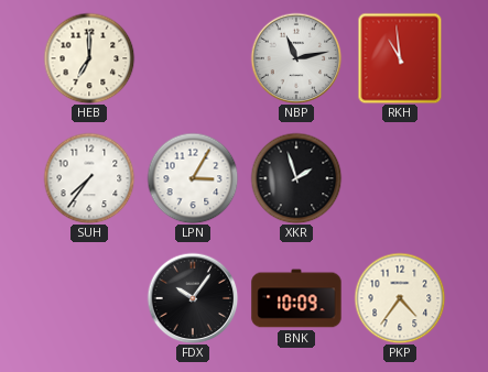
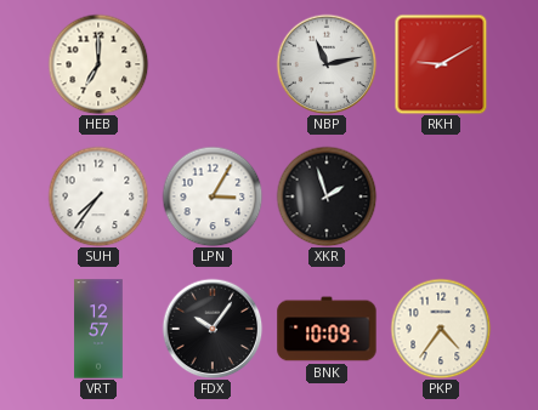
RKH: 10:59 -> 9:10
VRT: none -> 12:57
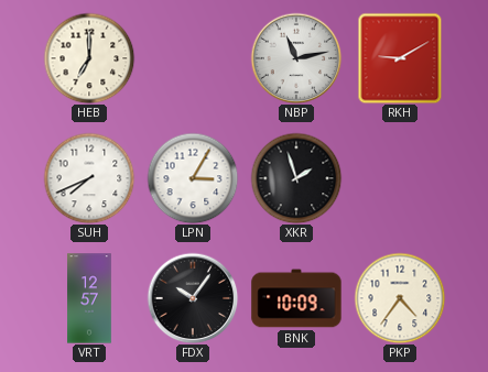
SUH: 7:36 -> 7:41
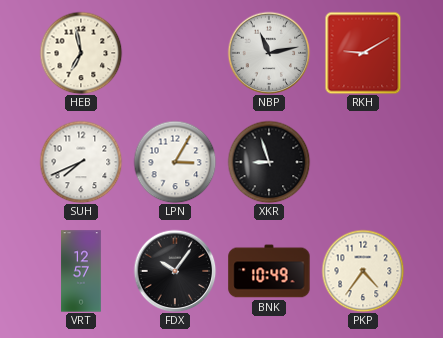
HEB: 7:00 -> 6:58
XKR: 1:57 -> 8:57
BNK: 10:09 -> 10:49
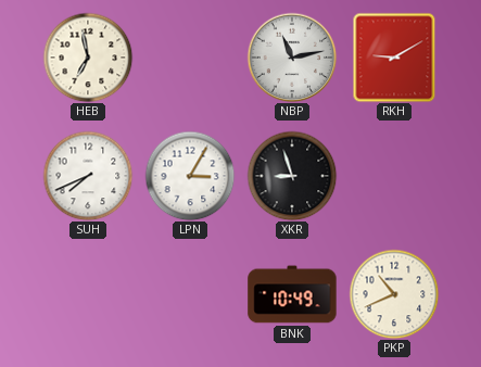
VRT: 12:57 -> none
FDX: 10:06 -> none
PKP: 4:36 -> 10:41
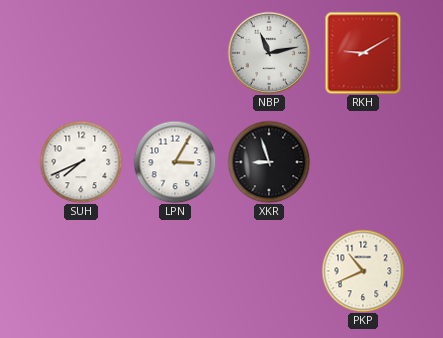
HEB: 6:58 -> none
BNK: 10:49 -> none
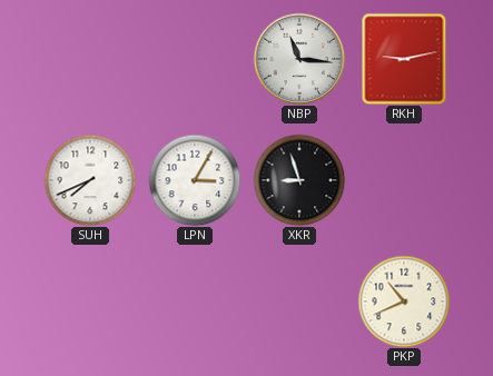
NBP: 11:13 -> 11:16
RKH: 9:10 -> 9:13
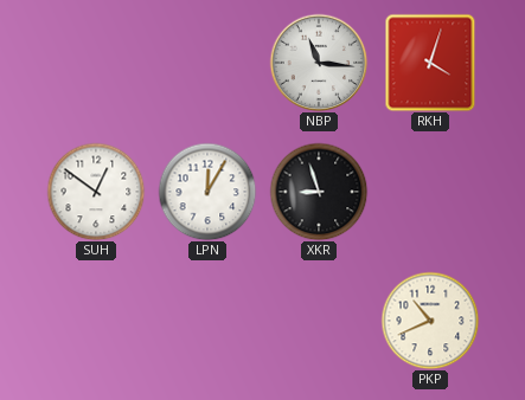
RKH: 9:13 -> 4:03
SUH: 7:41 -> 12:51
LPN: 3:05 -> 12:05
